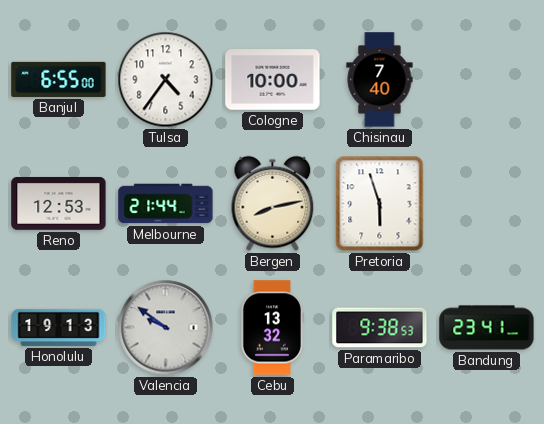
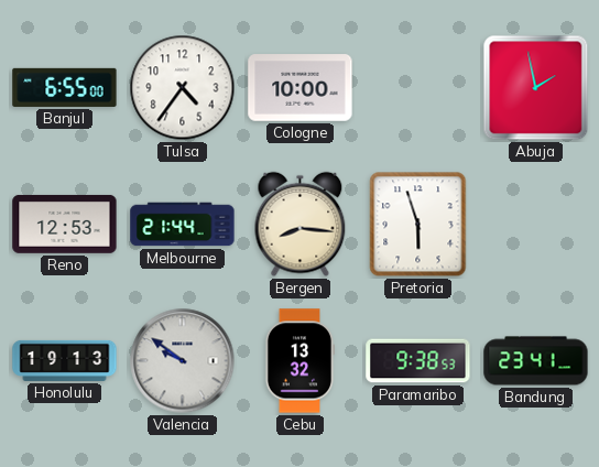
Chisinau: 7:40 -> none
Abuja: none -> 1:58
Bergen: 8:13 -> 8:16
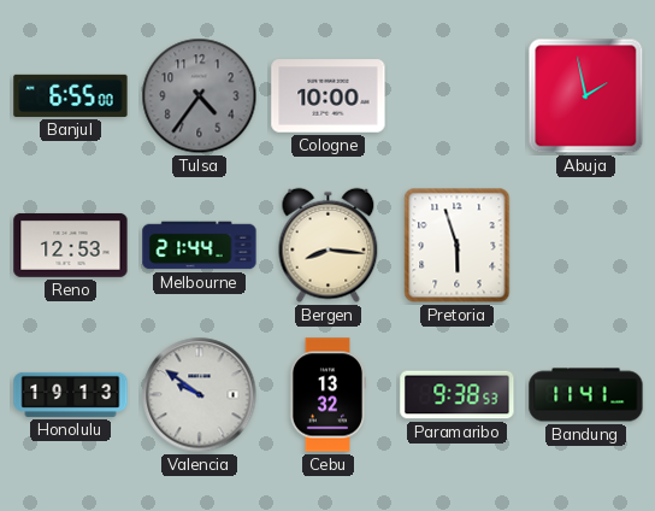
Tulsa dial: white -> grey
Bandung: 23:41 -> 11:41
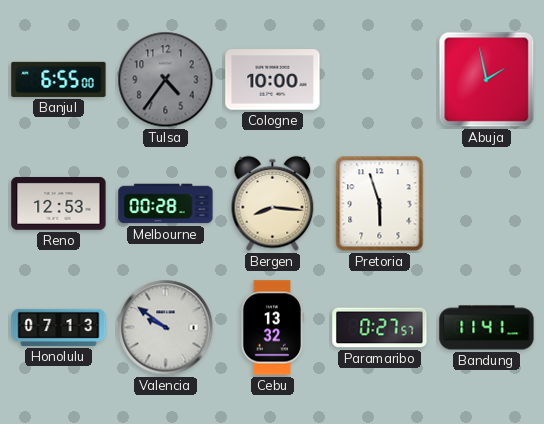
Melbourne: 21:44 -> 00:28
Honolulu: 19:13 -> 07:13
Paramaribo: 9:38 -> 0:27
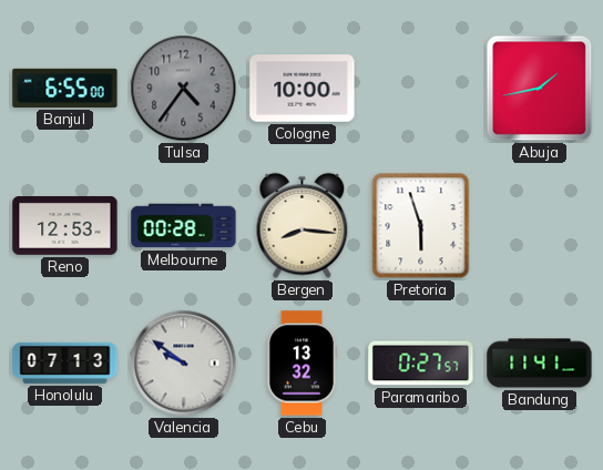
Abuja: 1:58 -> 1:43
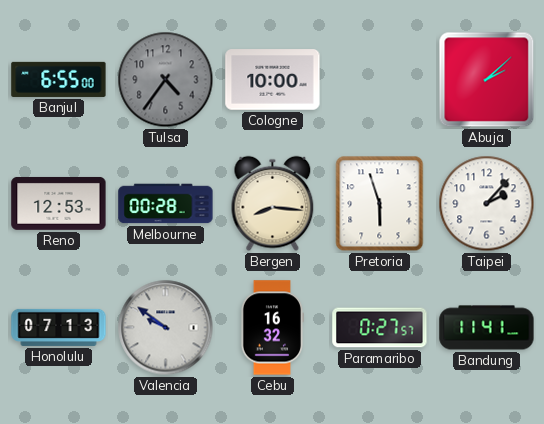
Abuja: 1:43 -> 2:08
Taipei: none -> 2:07
Cebu: 13:32 -> 16:32
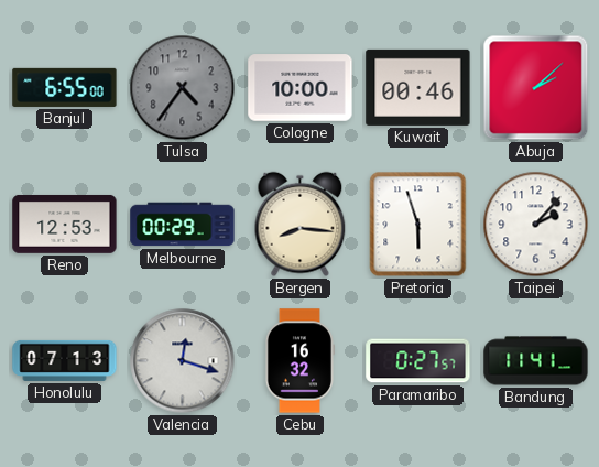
Kuwait: none -> 00:46
Melbourne: 00:28 -> 00:29
Valencia: 9:51 -> 12:18
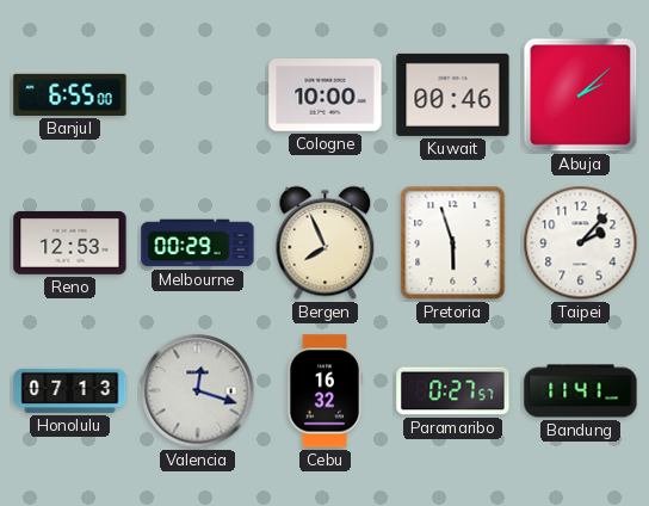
Tulsa: 4:36 -> none
Bergen: 8:16 -> 7:56
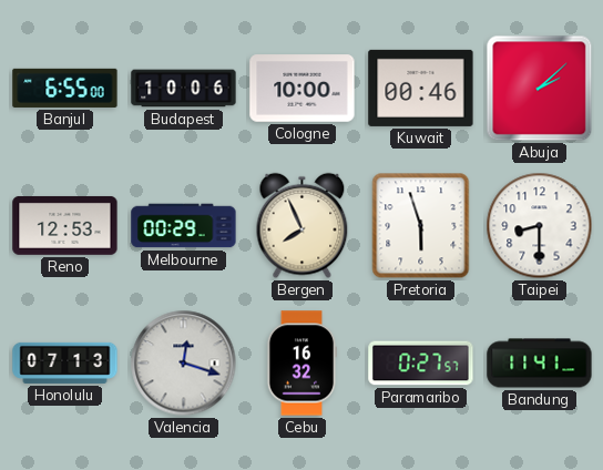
Budapest: none -> 10:06
Taipei: 2:07 -> 8:30
